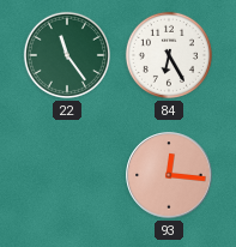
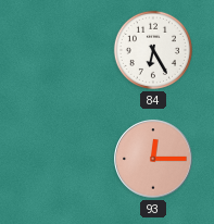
22: 11:24 -> none
93: 12:16 -> 12:15
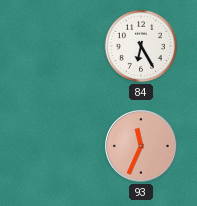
93: 12:15 -> 11:34
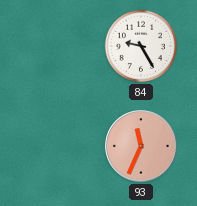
84: 6:25 -> 9:25
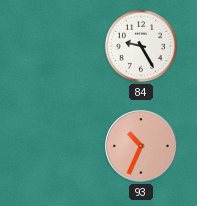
93: 11:34 -> 10:34
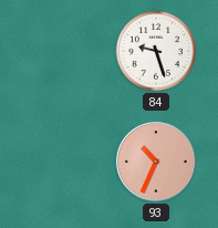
84: 9:25 -> 9:27
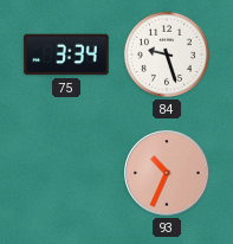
75: none -> 3:34
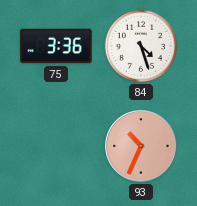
75: 3:34 -> 3:36
84: 9:27 -> 4:27
